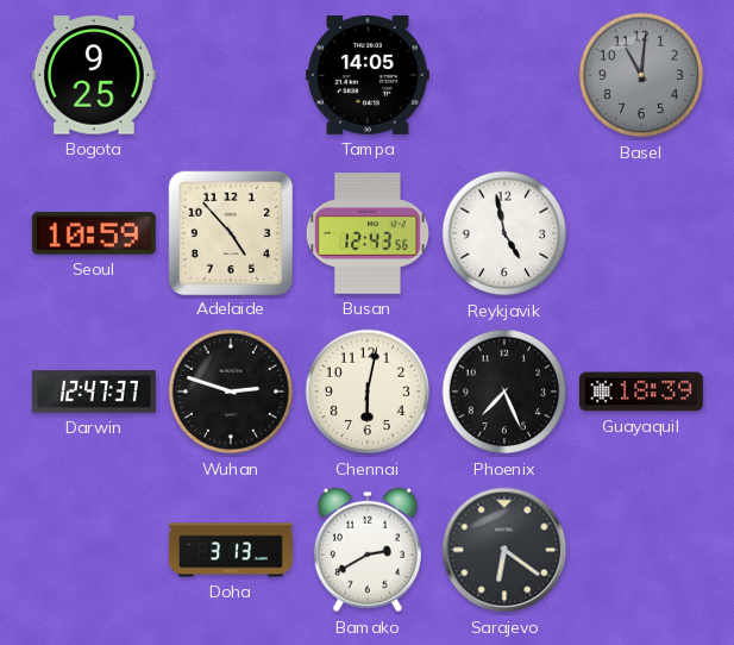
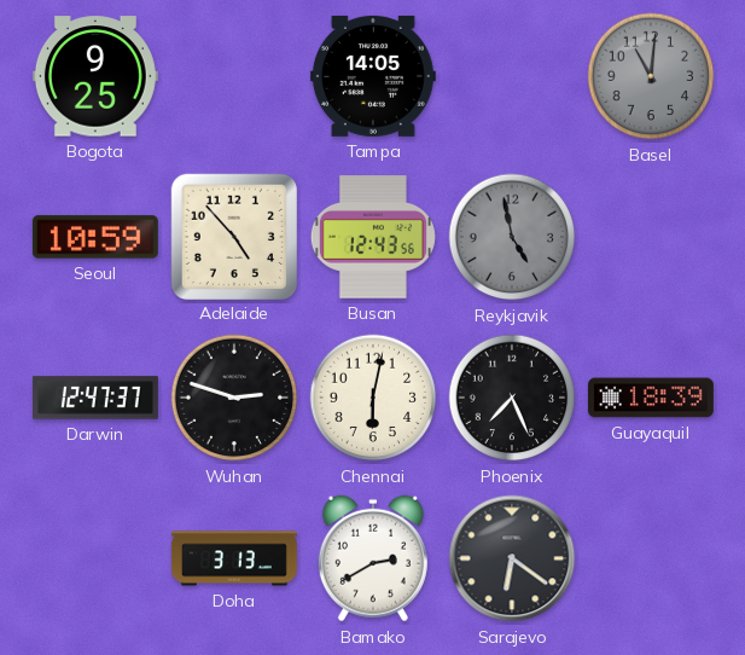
Reykjavik dial: white -> grey
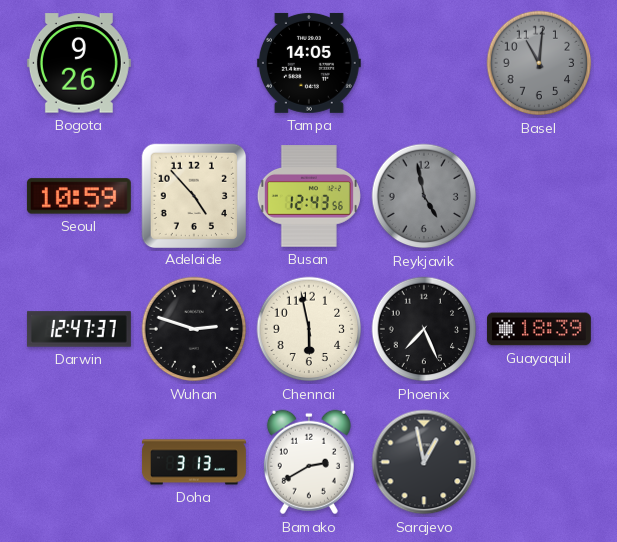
Bogota: 9:25 -> 9:26
Chennai: 6:02 -> 5:58
Sarajevo: 6:21 -> 12:58
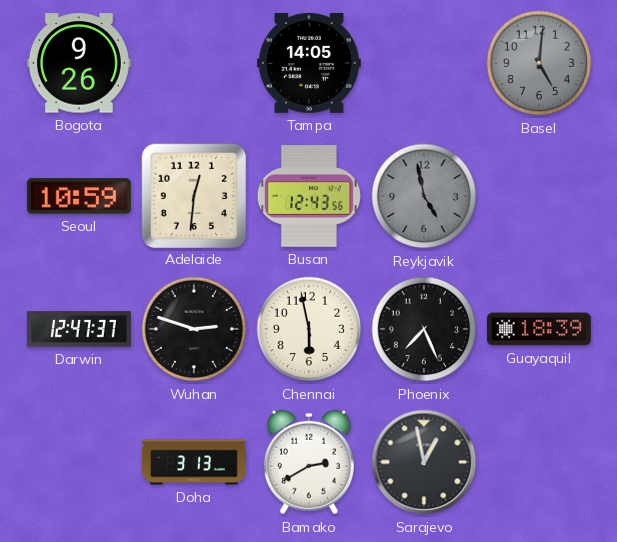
Basel: 11:01 -> 5:01
Adelaide: 4:53 -> 12:31
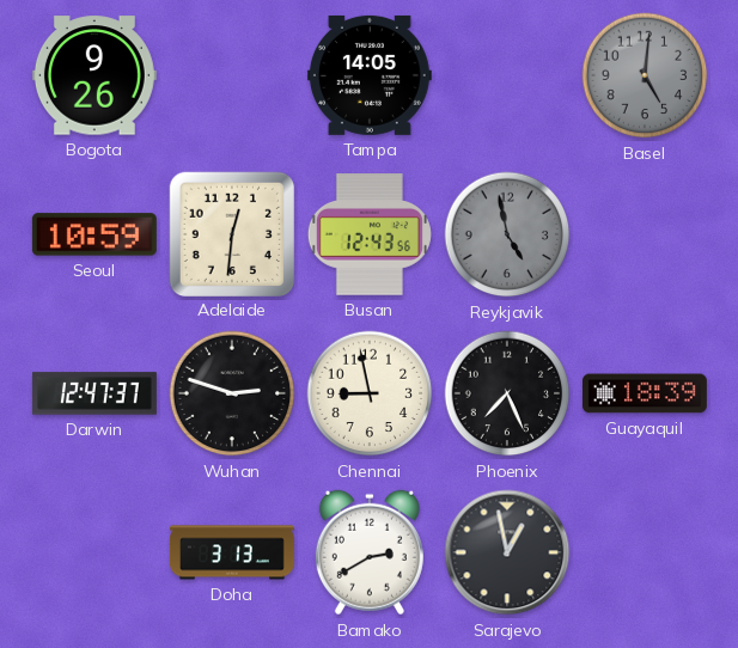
Chennai: 5:58 -> 8:58
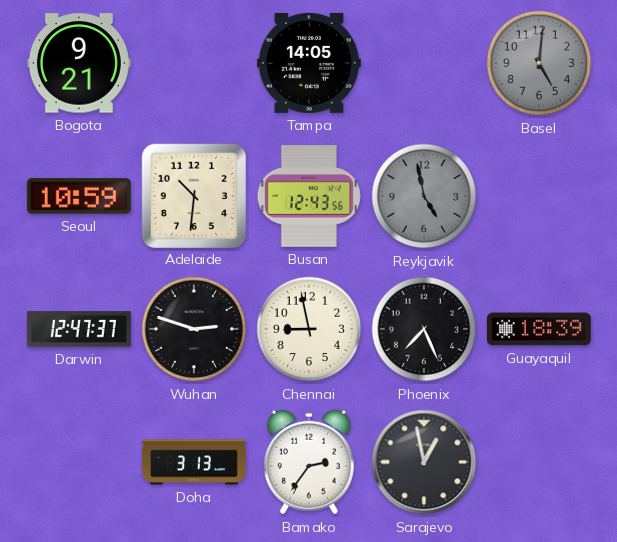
Bogota: 9:26 -> 9:21
Adelaide: 12:31 -> 10:31
Bamako: 2:40 -> 2:36
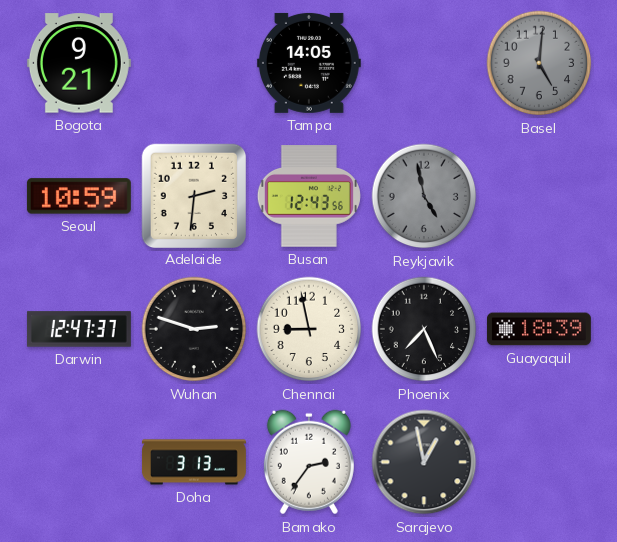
Adelaide: 10:31 -> 2:31
